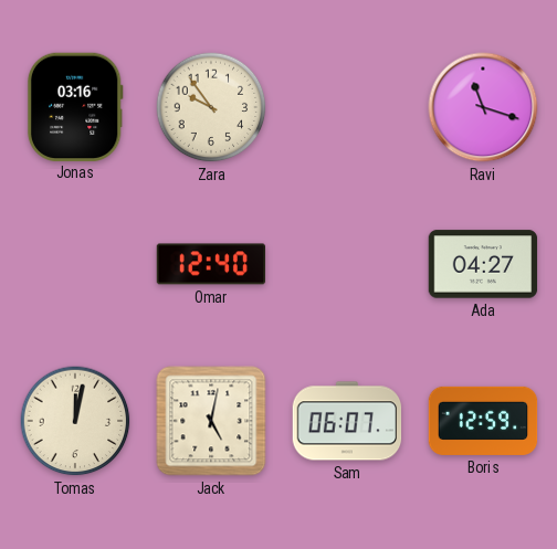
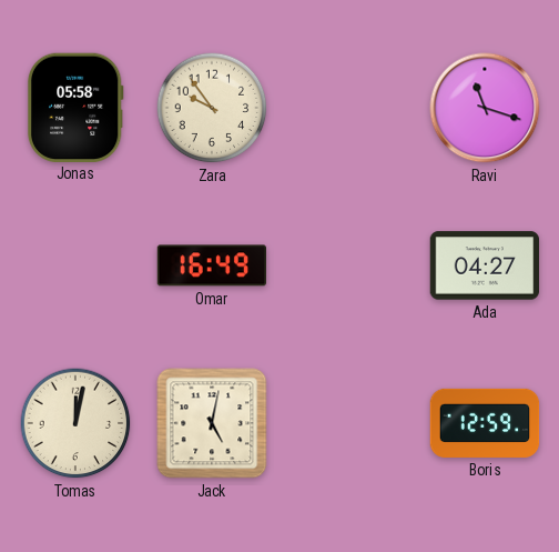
Jonas: 03:16 -> 05:58
Omar: 12:40 -> 16:49
Sam: 06:07 -> none
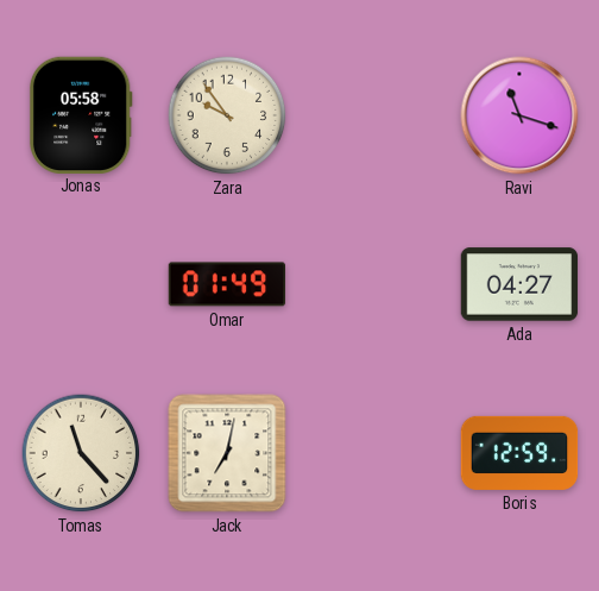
Omar: 16:49 -> 01:49
Tomas: 12:02 -> 11:23
Jack: 5:02 -> 7:02
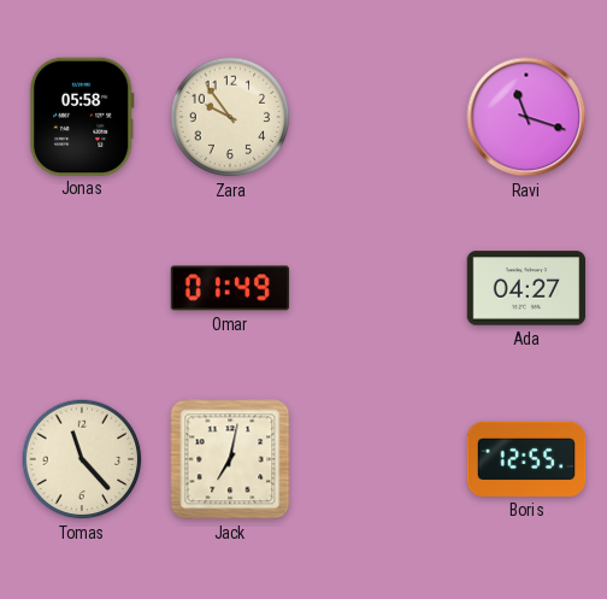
Boris: 12:59 -> 12:55
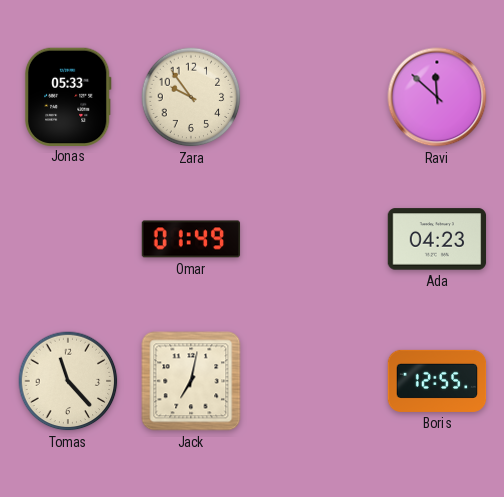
Jonas: 05:58 -> 05:33
Ravi: 11:18 -> 11:52
Ada: 04:27 -> 04:23
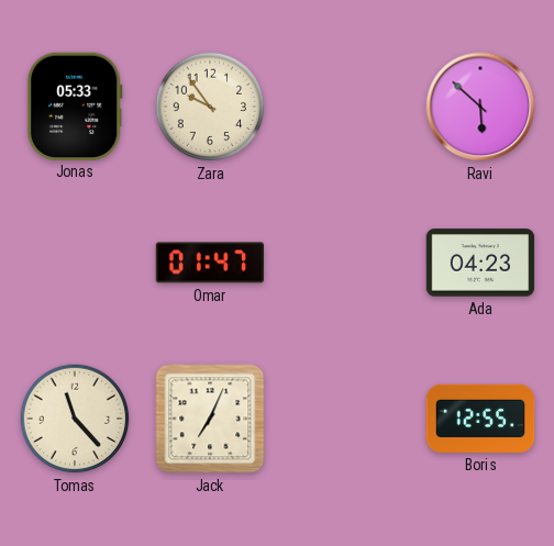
Ravi: 11:52 -> 5:52
Omar: 01:49 -> 01:47
Jack: 7:02 -> 7:04
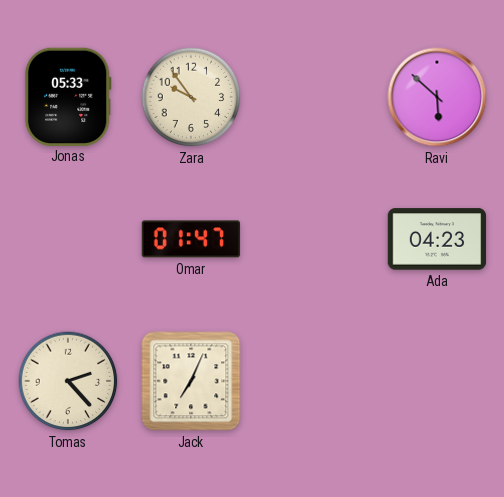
Tomas: 11:23 -> 2:23
Boris: 12:55 -> none
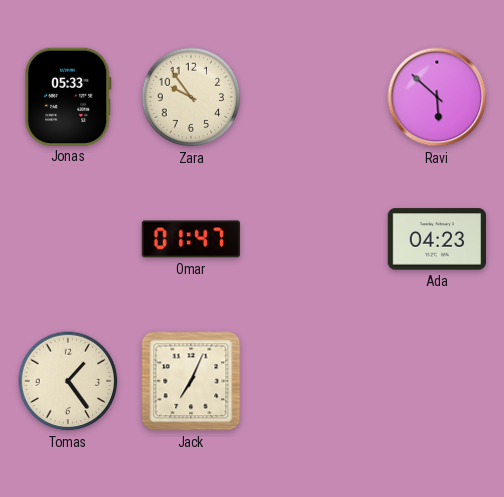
Tomas: 2:23 -> 1:24
